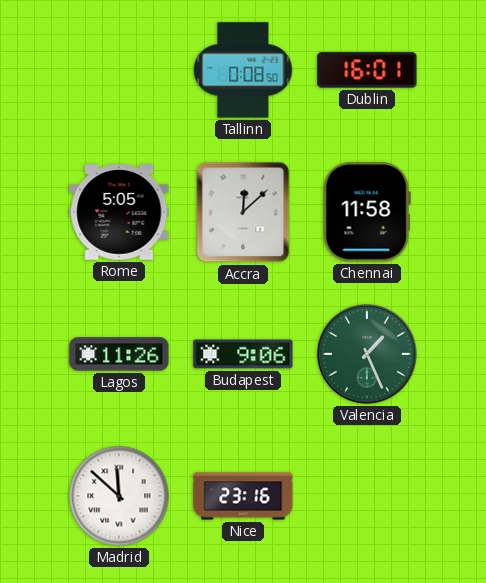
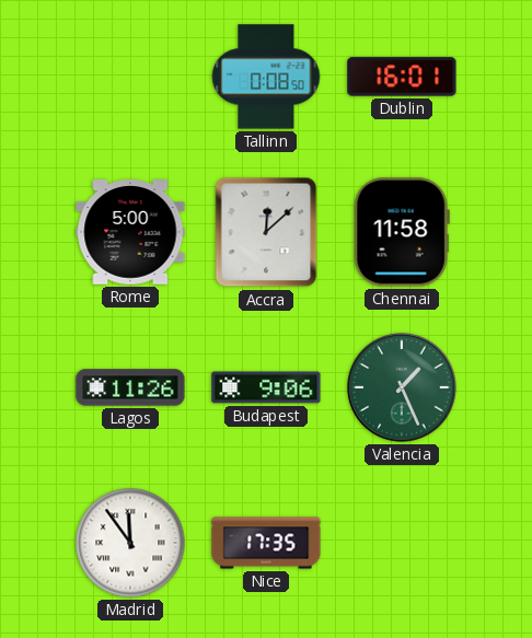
Rome: 5:05 -> 5:00
Madrid: 11:52 -> 11:54
Nice: 23:16 -> 17:35
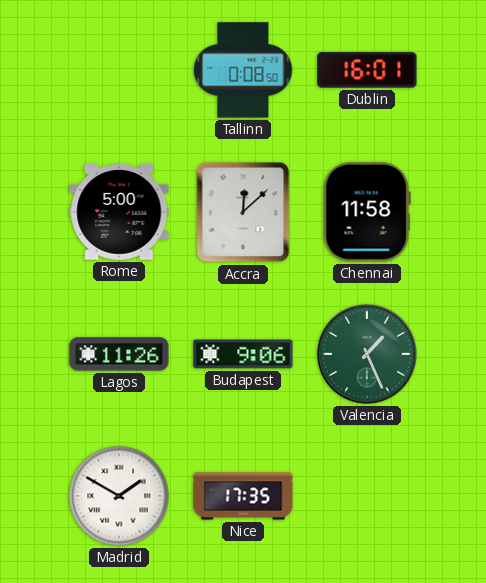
Madrid: 11:54 -> 1:50
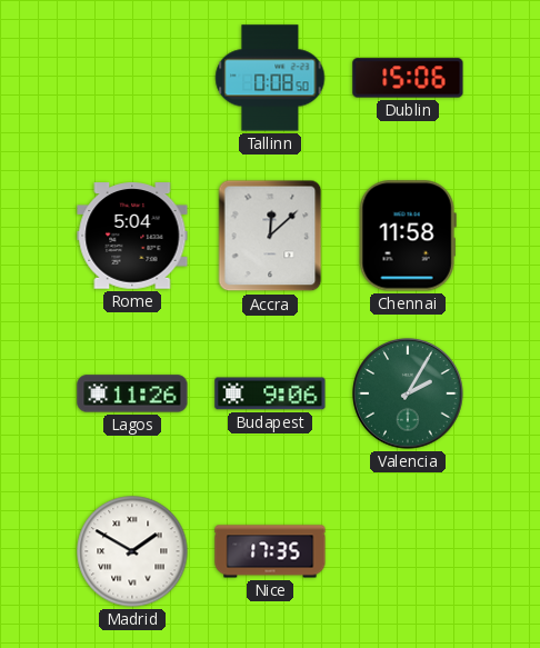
Dublin: 16:01 -> 15:06
Rome: 5:00 -> 5:04
Valencia: 1:26 -> 2:05
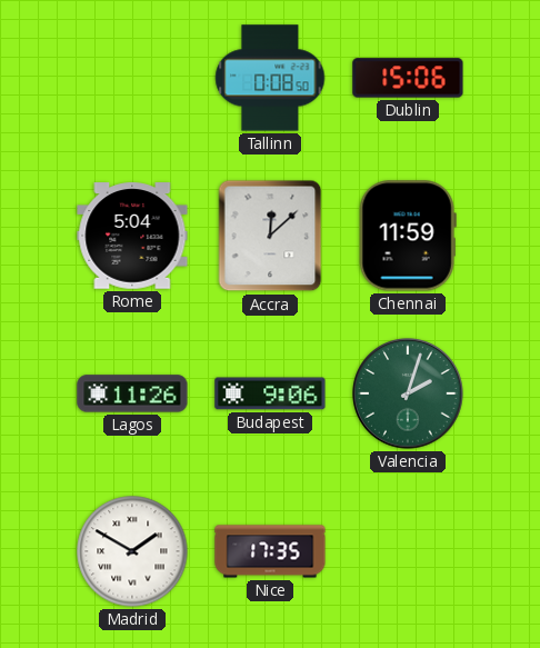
Chennai: 11:58 -> 11:59
Valencia: 2:05 -> 2:03
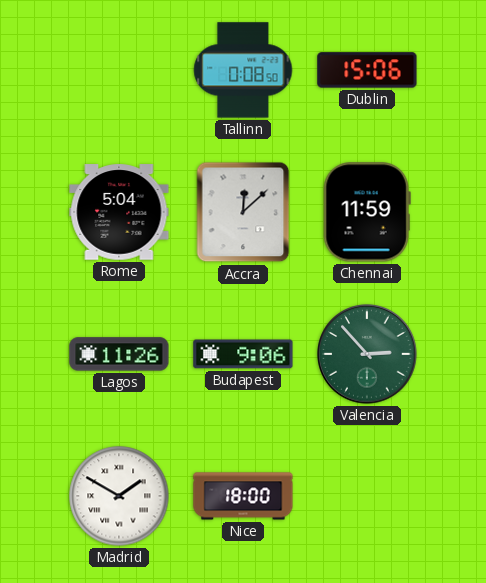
Valencia: 2:03 -> 2:53
Nice: 17:35 -> 18:00
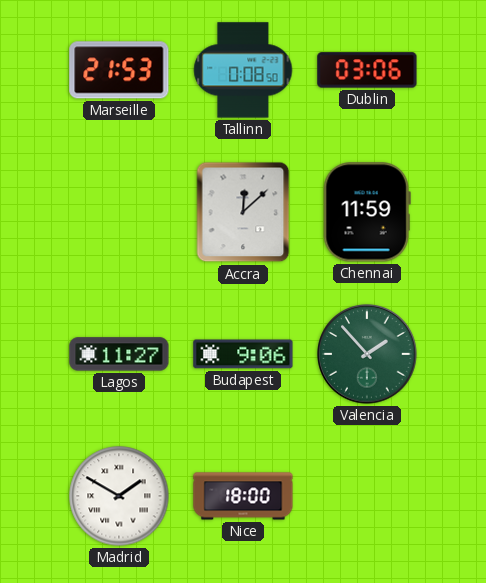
Marseille: none -> 21:53
Dublin: 15:06 -> 03:06
Rome: 5:04 -> none
Lagos: 11:26 -> 11:27
Valencia: 2:53 -> 1:53
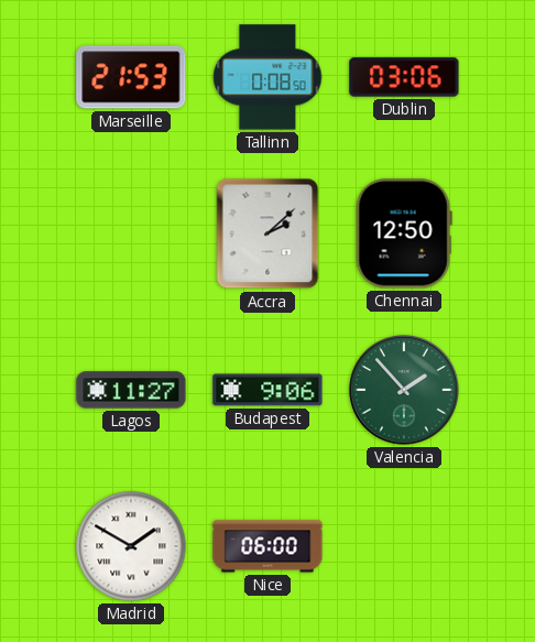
Accra: 12:08 -> 2:08
Chennai: 11:59 -> 12:50
Nice: 18:00 -> 06:00
